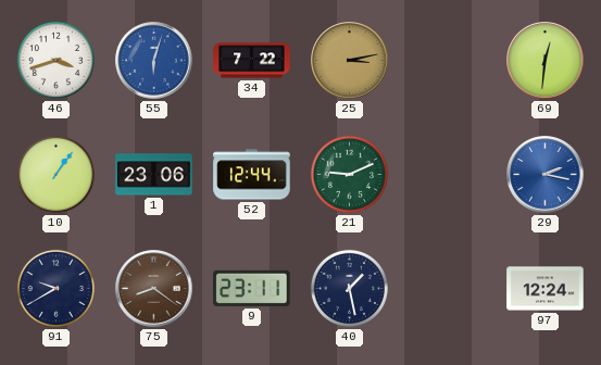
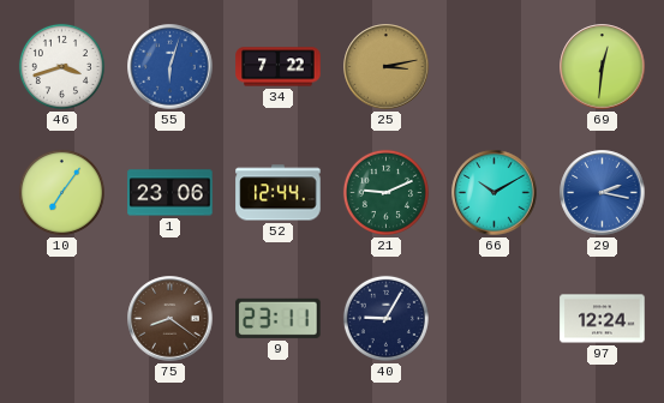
10: 1:06 -> 7:06
66: none -> 10:10
91: 9:40 -> none
40: 1:28 -> 9:05
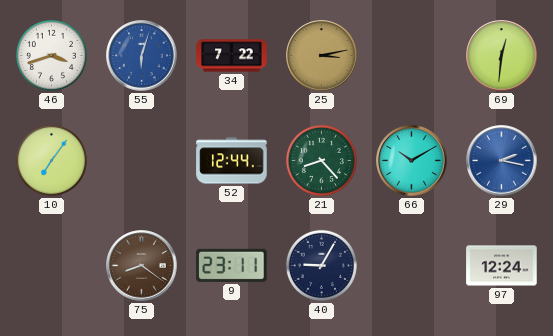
1: 23:06 -> none
21: 9:11 -> 8:23
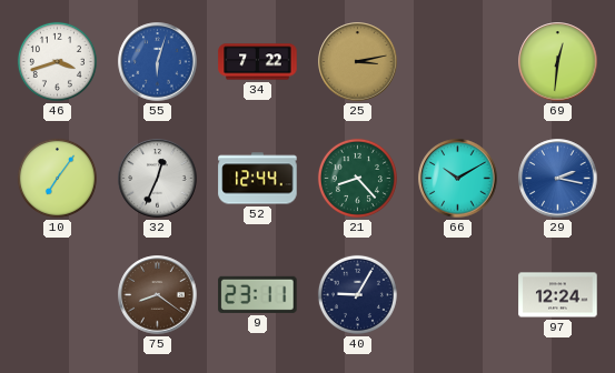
32: none -> 12:34
